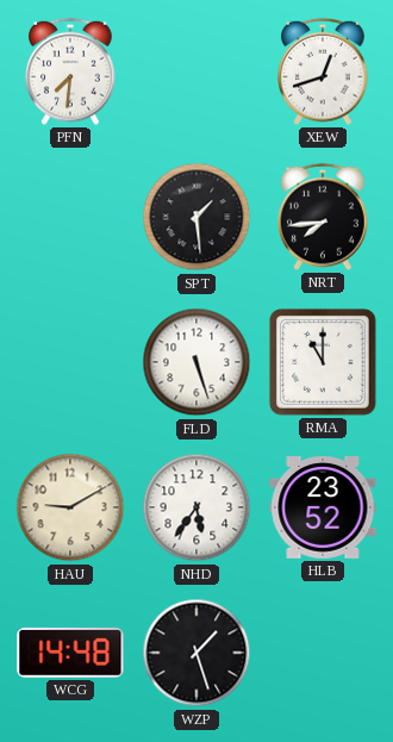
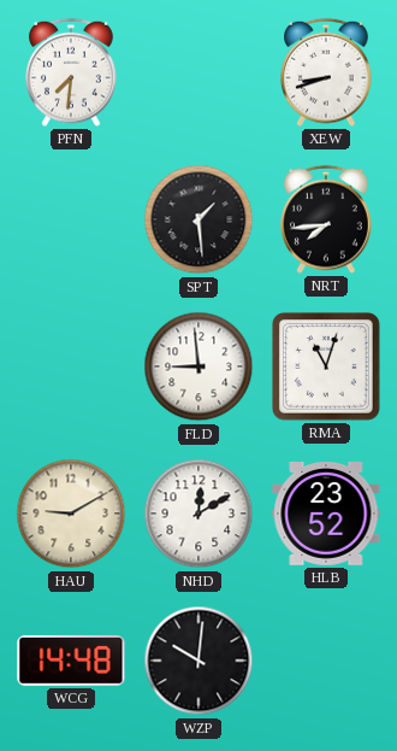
XEW: 12:42 -> 8:42
FLD: 5:27 -> 8:59
RMA: 11:00 -> 11:03
NHD: 5:36 -> 12:10
WZP: 1:27 -> 10:01
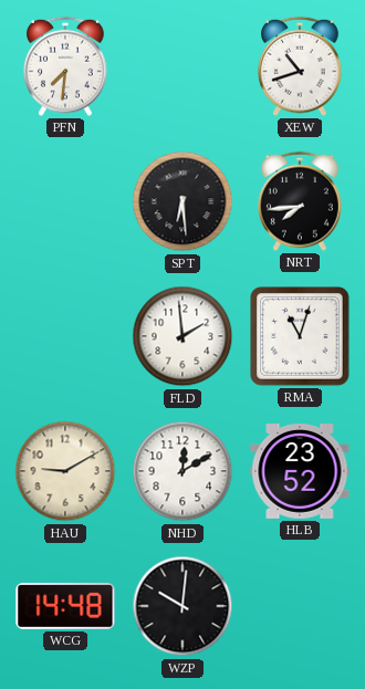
XEW: 8:42 -> 10:42
SPT: 1:29 -> 6:29
FLD: 8:59 -> 1:59
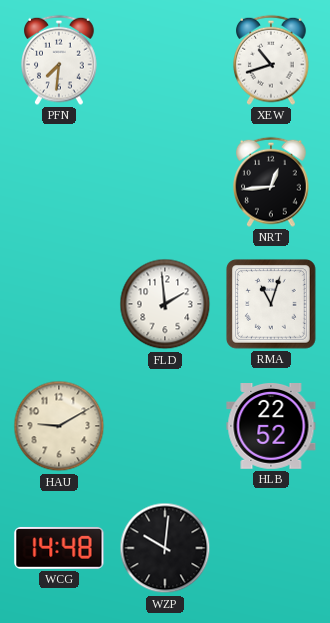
SPT: 6:29 -> none
NRT: 7:44 -> 12:44
NHD: 12:10 -> none
HLB: 23:52 -> 22:52
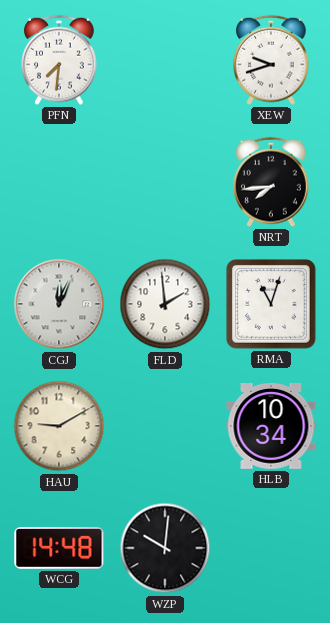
XEW: 10:42 -> 9:42
NRT: 12:44 -> 7:44
CGJ: none -> 12:04
HLB: 22:52 -> 10:34
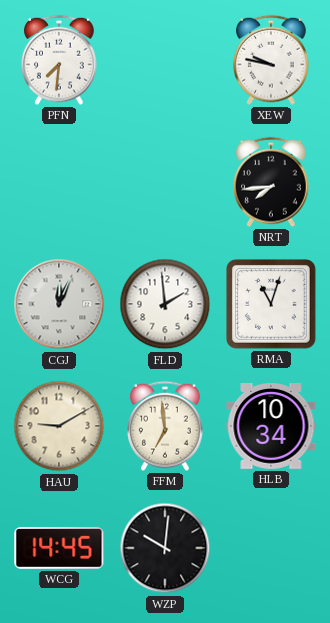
XEW: 9:42 -> 9:47
FFM: none -> 6:59
WCG: 14:48 -> 14:45
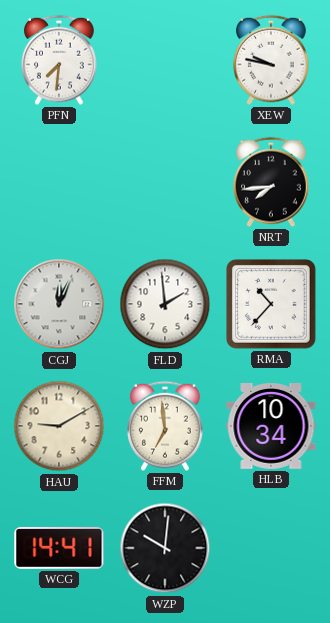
RMA: 11:03 -> 10:37
WCG: 14:45 -> 14:41
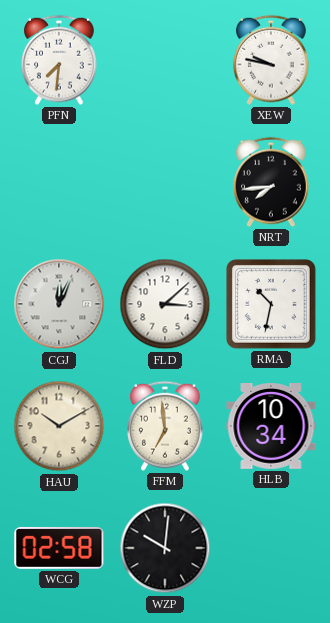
FLD: 1:59 -> 3:08
RMA: 10:37 -> 10:32
HAU: 9:10 -> 10:10
WCG: 14:41 -> 02:58
